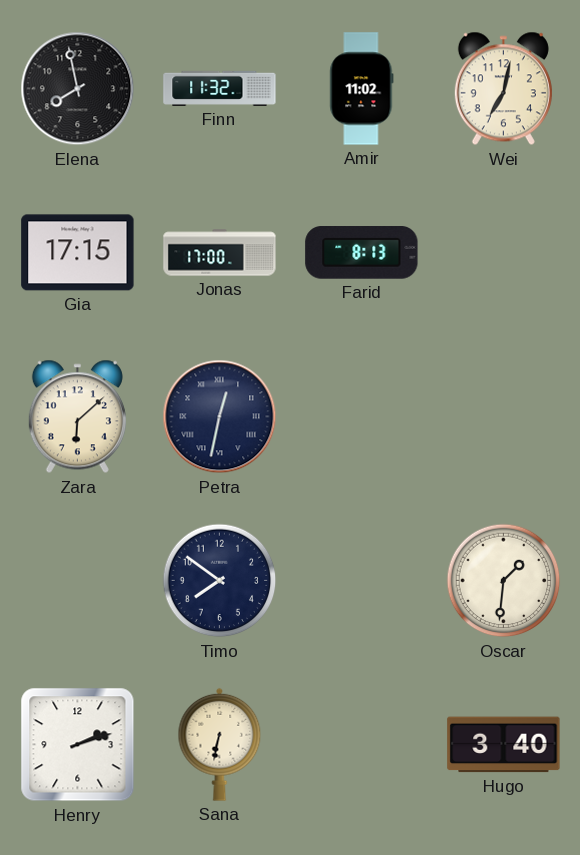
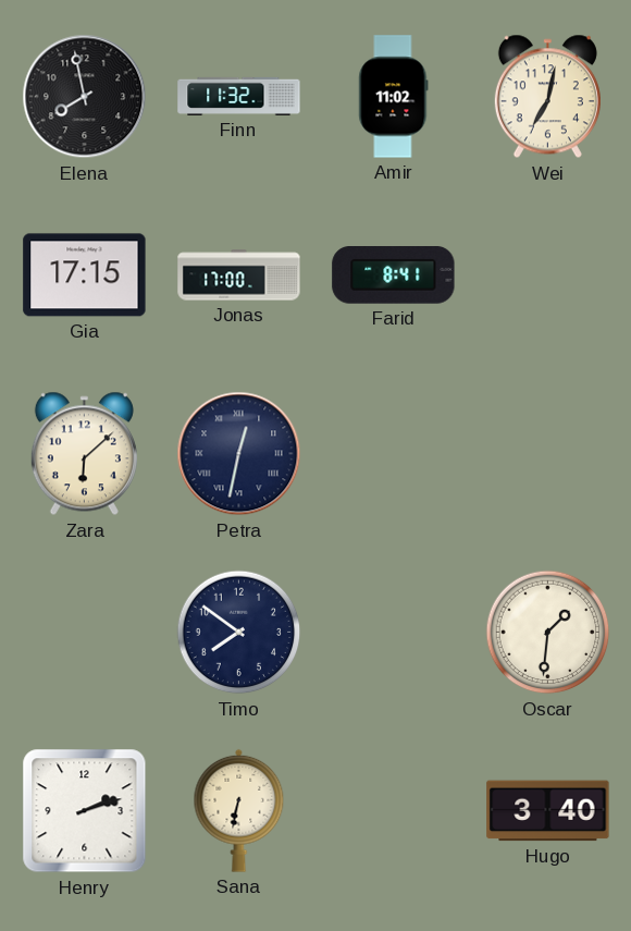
Farid: 8:13 -> 8:41
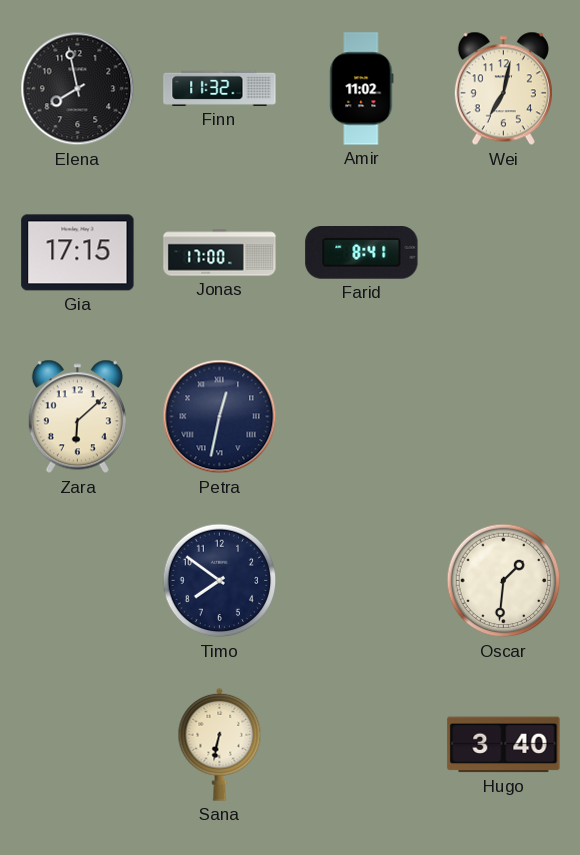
Henry: 2:12 -> none
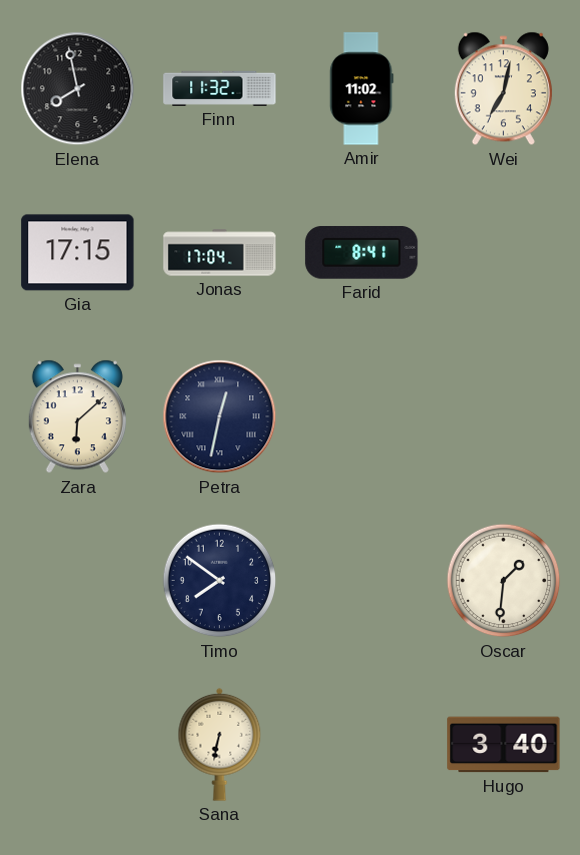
Jonas: 17:00 -> 17:04
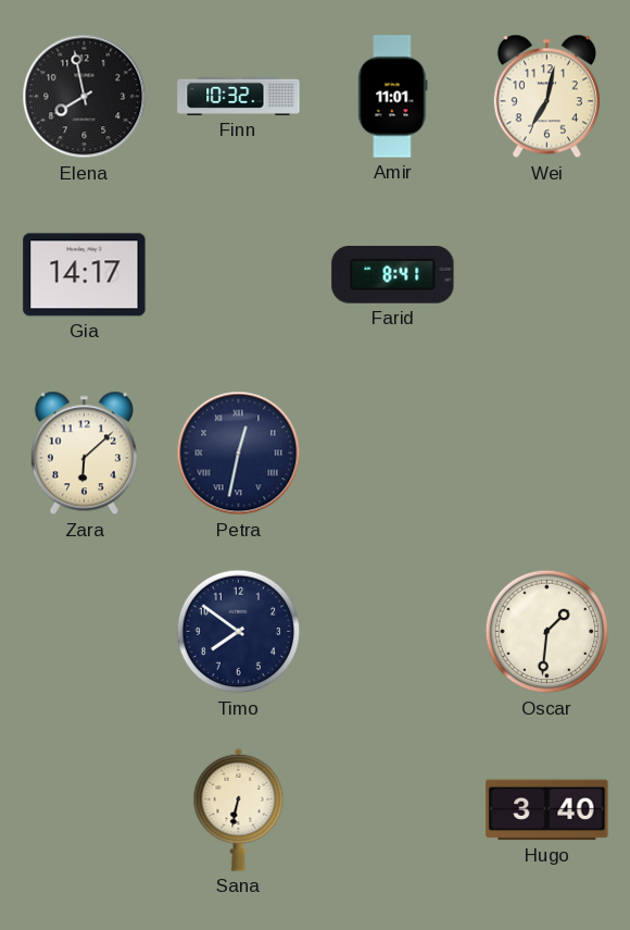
Finn: 11:32 -> 10:32
Amir: 11:02 -> 11:01
Gia: 17:15 -> 14:17
Jonas: 17:04 -> none
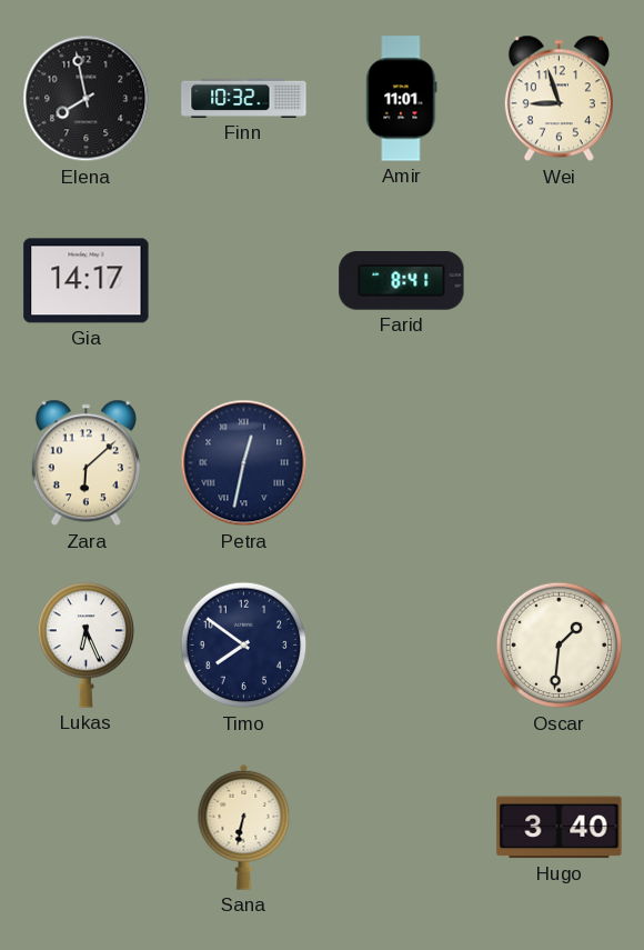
Wei: 7:02 -> 8:57
Lukas: none -> 6:26
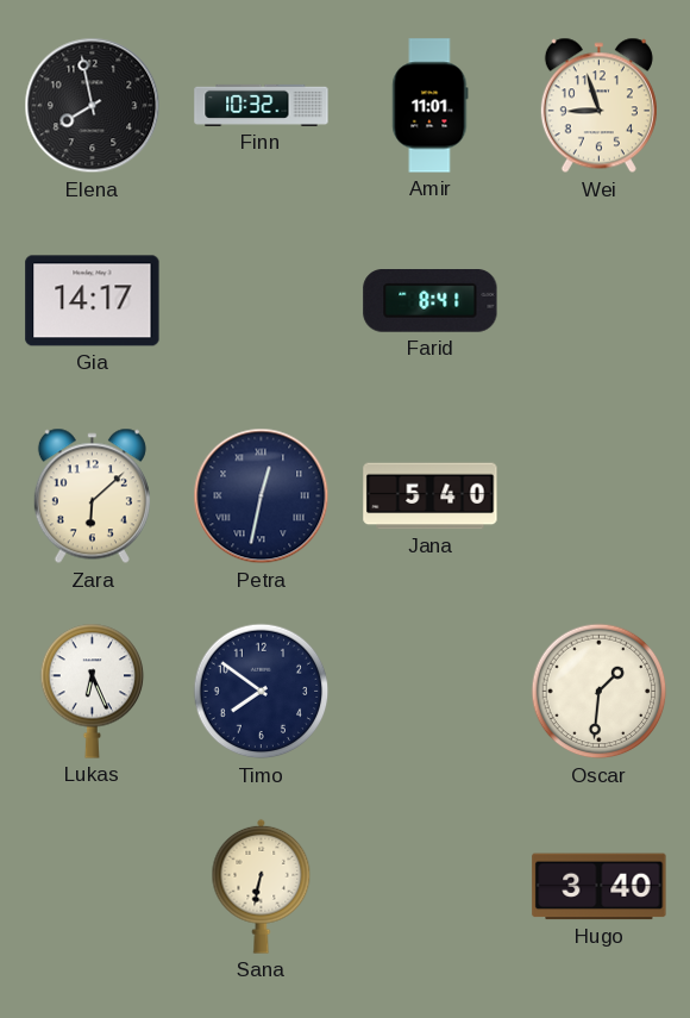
Jana: none -> 5:40
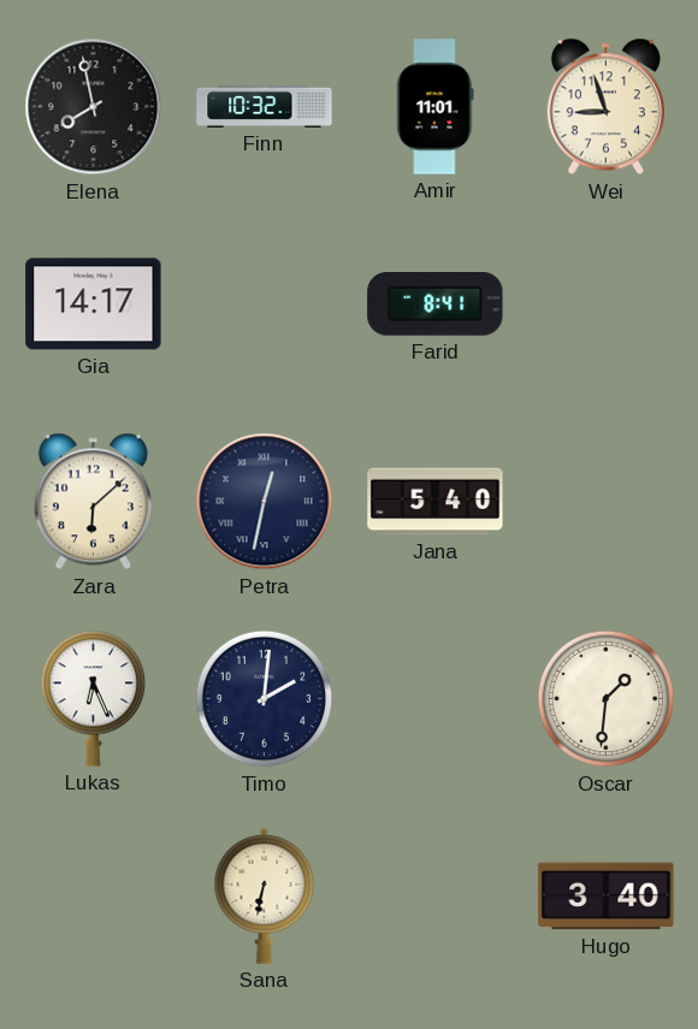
Timo: 7:51 -> 2:01
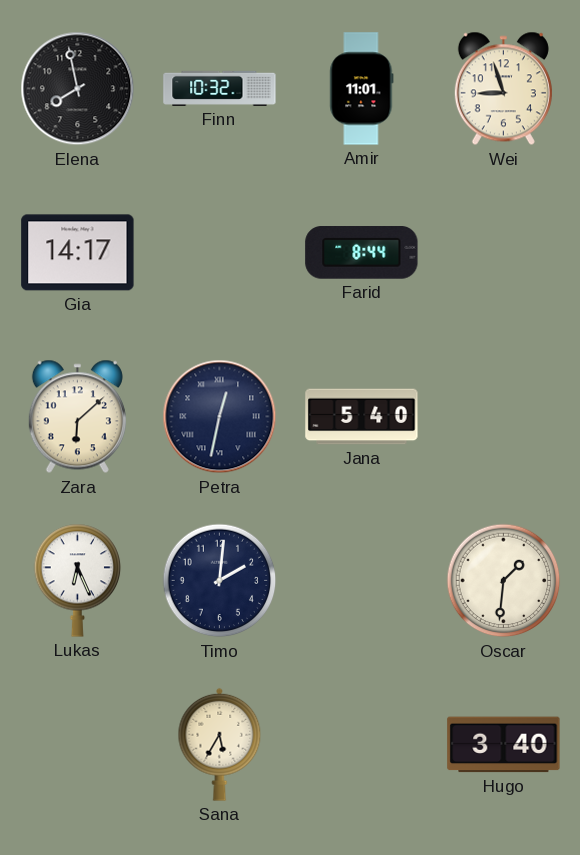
Farid: 8:41 -> 8:44
Sana: 6:32 -> 5:35
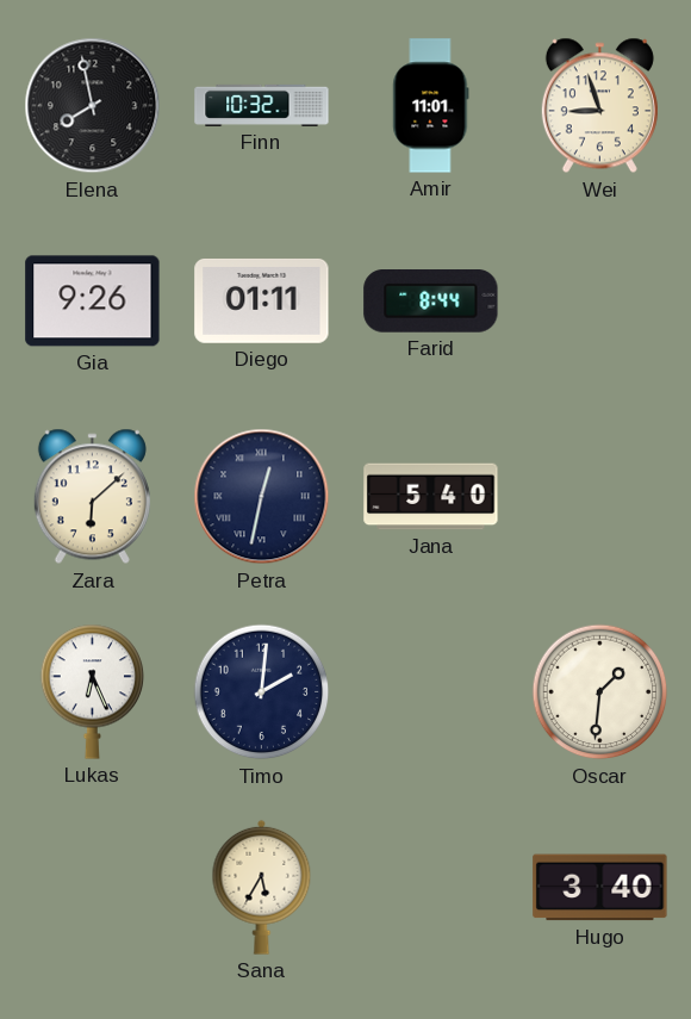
Gia: 14:17 -> 9:26
Diego: none -> 01:11
